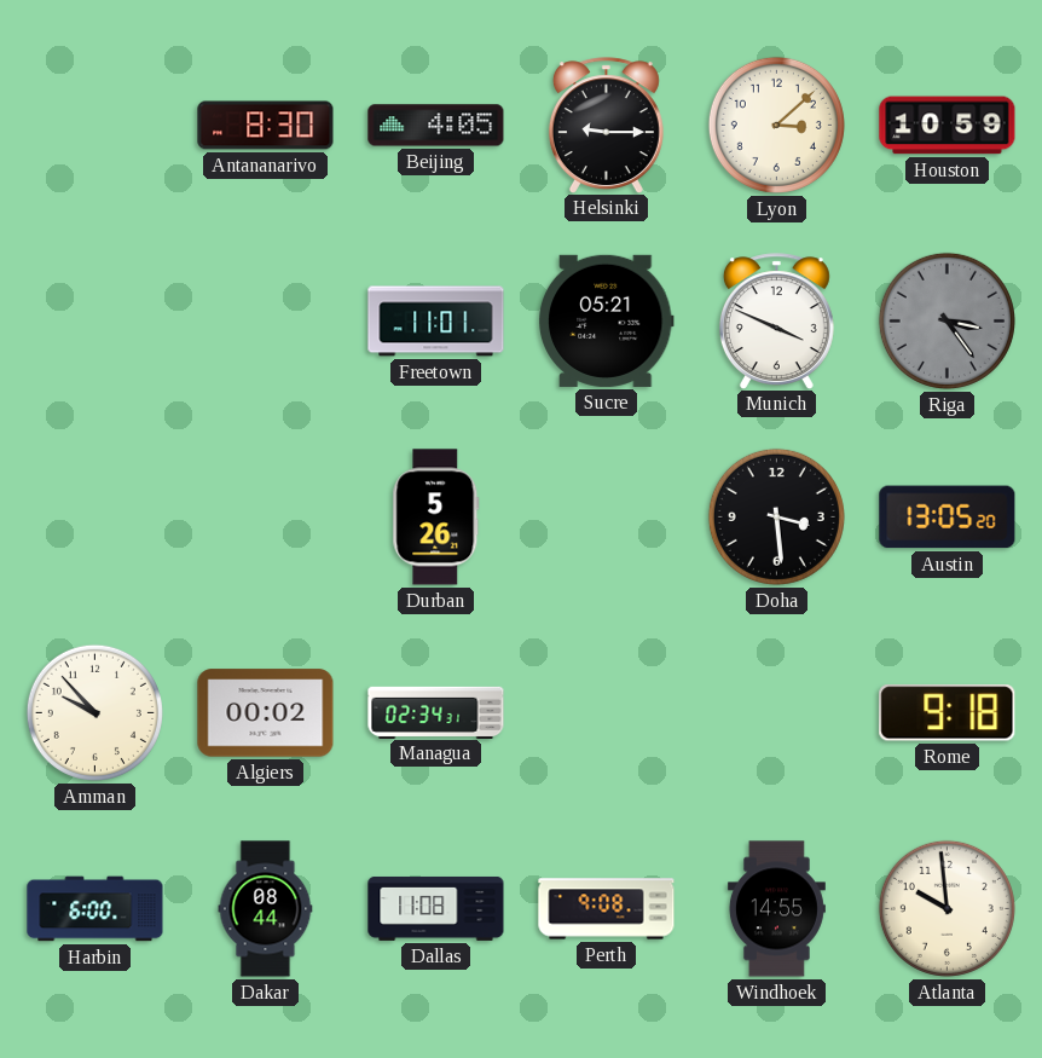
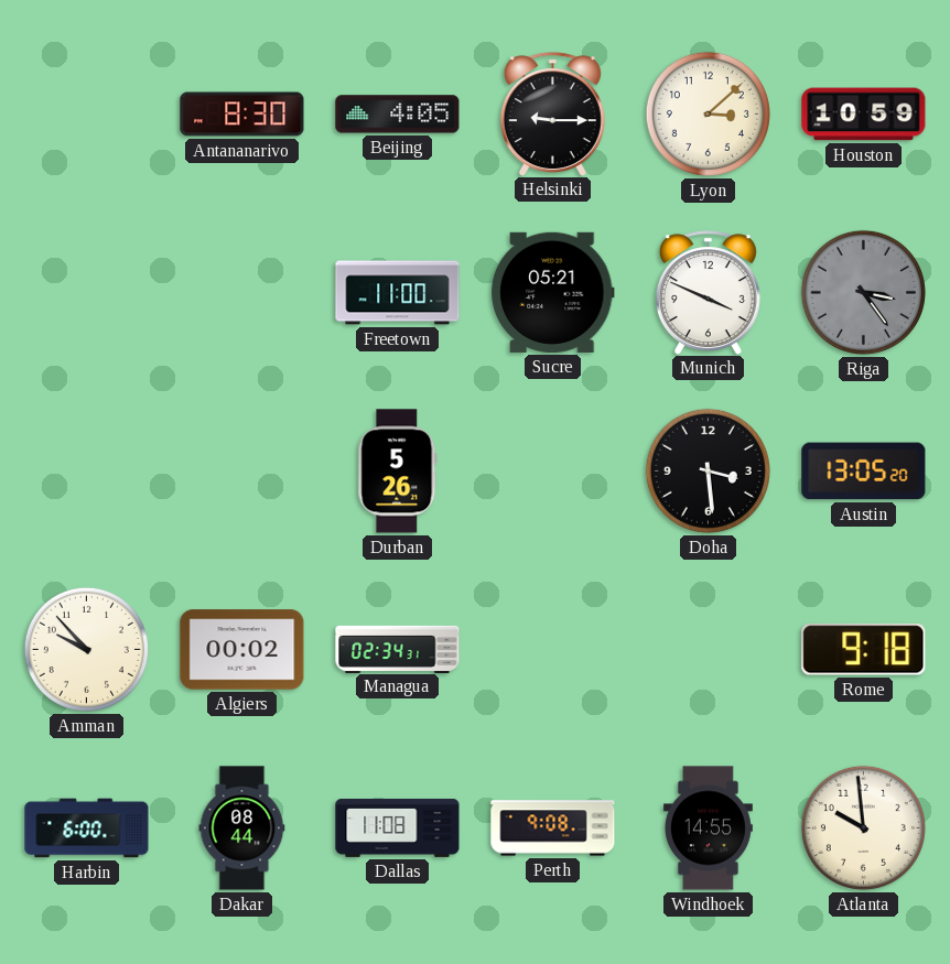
Freetown: 11:01 -> 11:00
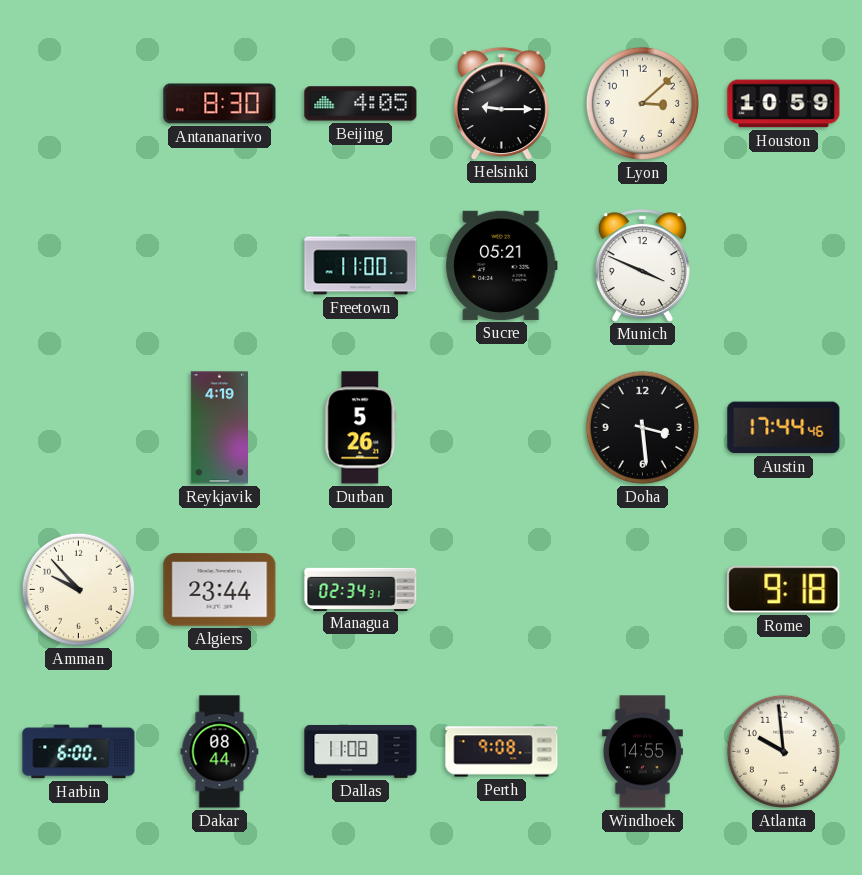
Riga: 3:24 -> none
Reykjavik: none -> 4:19
Austin: 13:05 -> 17:44
Algiers: 00:02 -> 23:44
